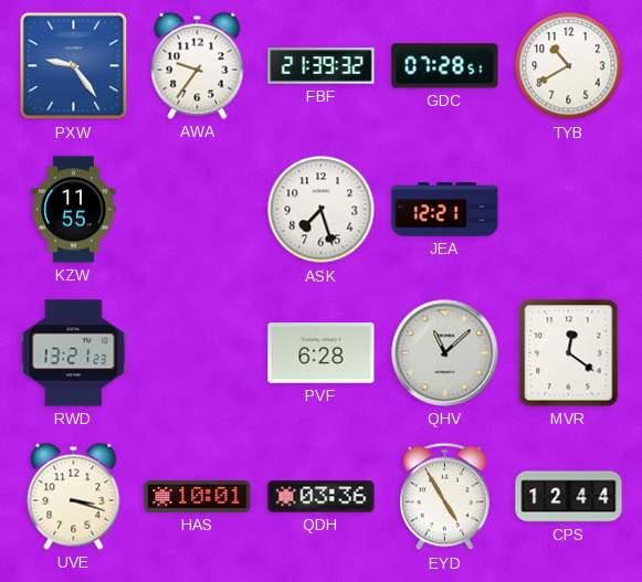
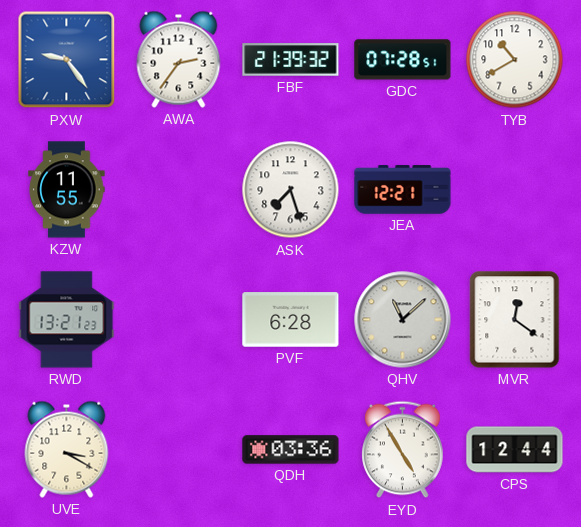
AWA: 9:36 -> 2:36
UVE: 3:18 -> 3:20
HAS: 10:01 -> none
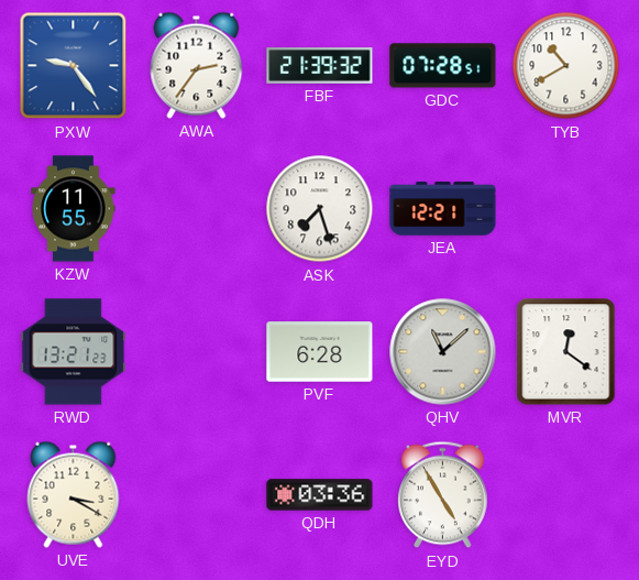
CPS: 12:44 -> none
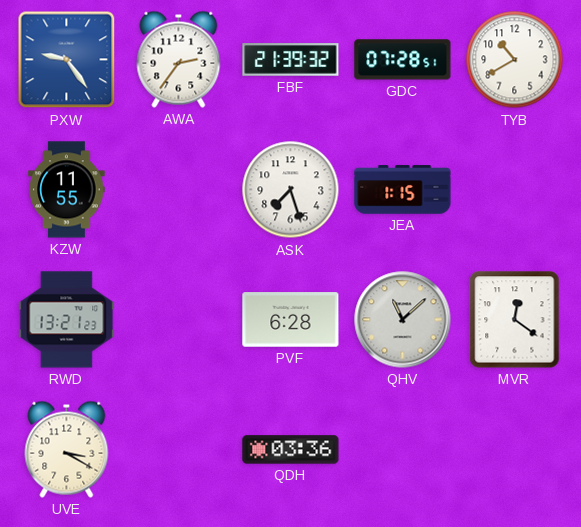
JEA: 12:21 -> 1:15
EYD: 4:55 -> none
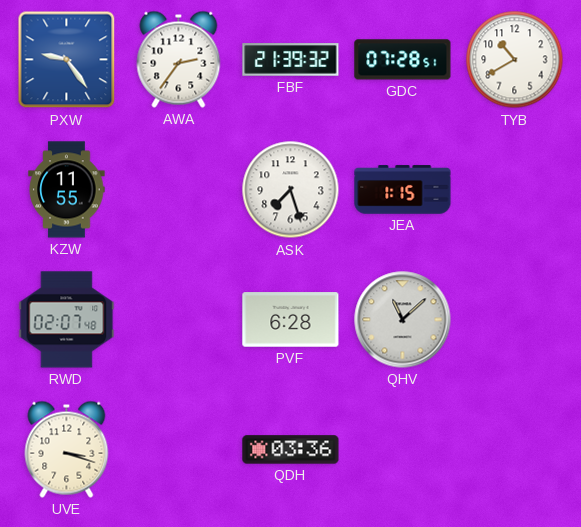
RWD: 13:21 -> 02:07
MVR: 12:21 -> none
UVE: 3:20 -> 3:18
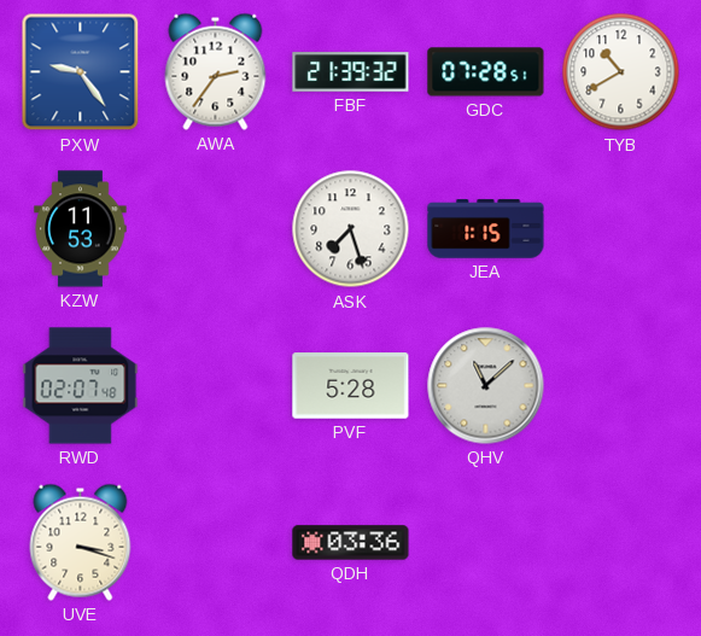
KZW: 11:55 -> 11:53
PVF: 6:28 -> 5:28
